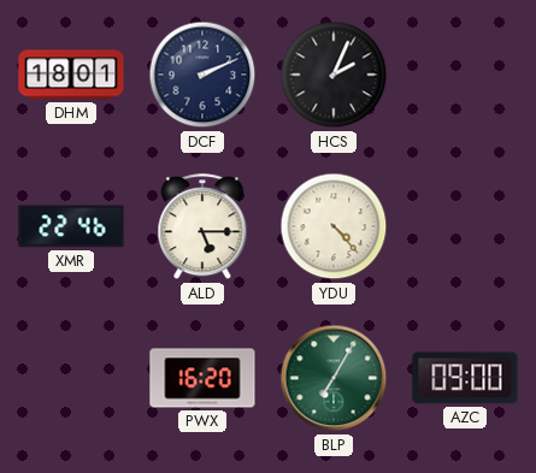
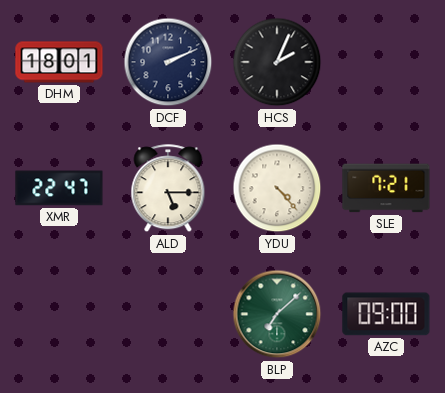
XMR: 22:46 -> 22:47
SLE: none -> 7:21
PWX: 16:20 -> none
BLP: 7:05 -> 7:08
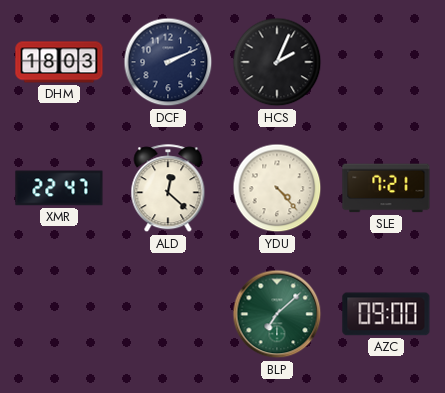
DHM: 18:01 -> 18:03
ALD: 5:15 -> 12:22
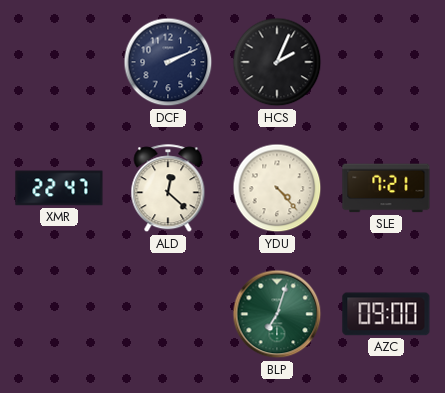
DHM: 18:03 -> none
BLP: 7:08 -> 7:03
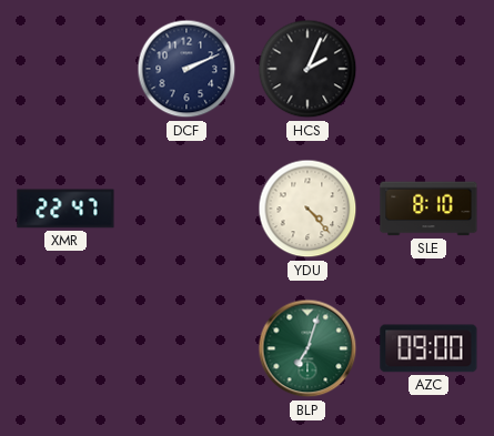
ALD: 12:22 -> none
SLE: 7:21 -> 8:10
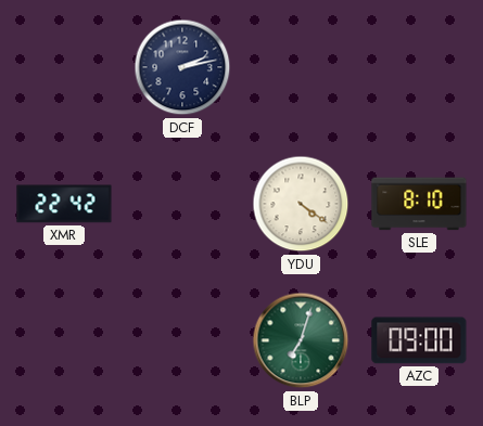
DCF: 2:11 -> 2:13
HCS: 2:04 -> none
XMR: 22:47 -> 22:42
YDU: 4:23 -> 4:21
